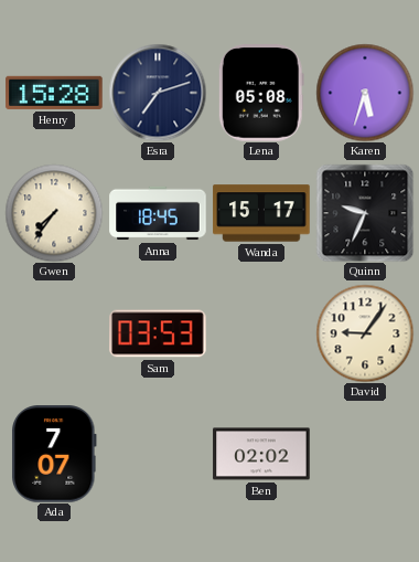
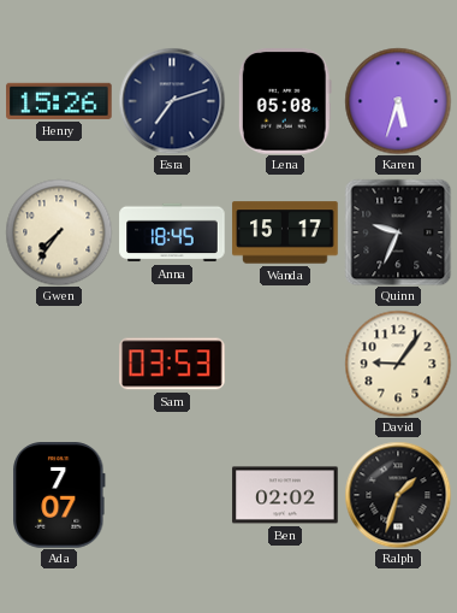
Henry: 15:28 -> 15:26
Ralph: none -> 1:33
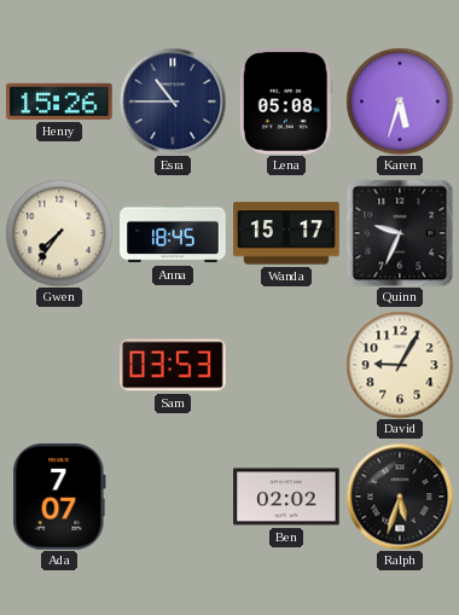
Esra: 7:12 -> 10:45
David: 9:06 -> 9:05
Ralph: 1:33 -> 5:33
